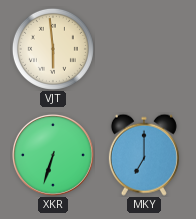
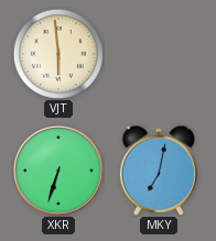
MKY: 7:00 -> 7:02
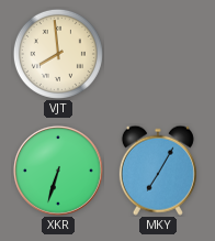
VJT: 5:59 -> 7:59
MKY: 7:02 -> 7:05
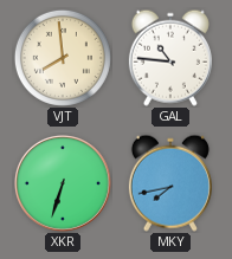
GAL: none -> 10:46
MKY: 7:05 -> 7:43
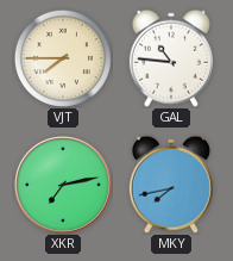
VJT: 7:59 -> 7:45
XKR: 6:33 -> 7:13
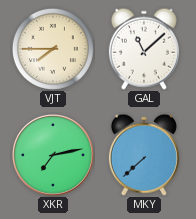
GAL: 10:46 -> 11:08
MKY: 7:43 -> 7:38
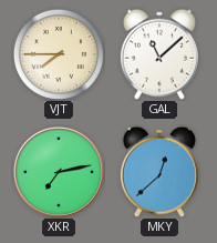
MKY: 7:38 -> 12:38
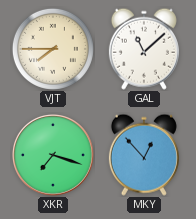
XKR: 7:13 -> 7:18
MKY: 12:38 -> 12:53
